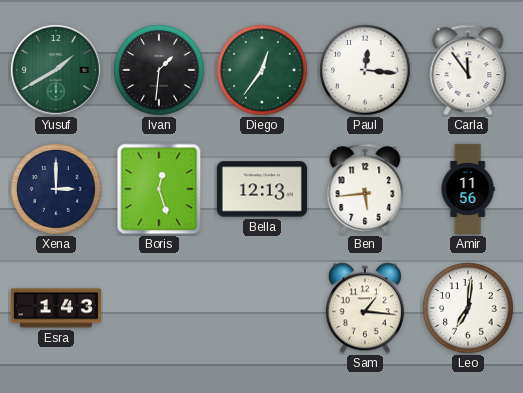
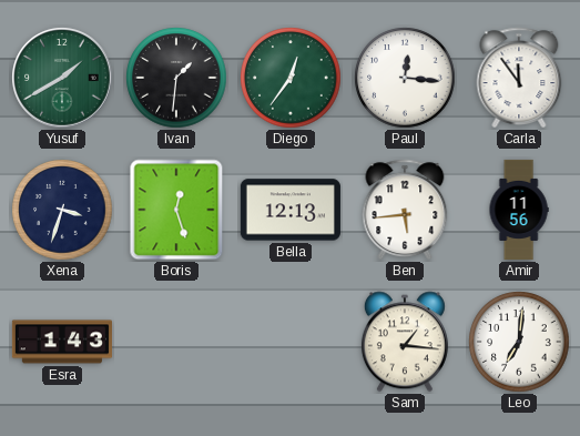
Xena: 3:00 -> 3:33
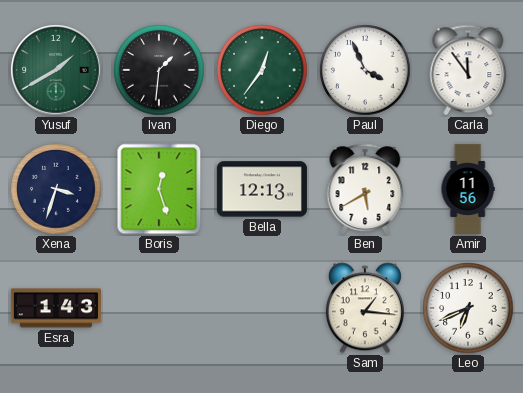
Paul: 12:16 -> 3:56
Ben: 5:44 -> 5:40
Leo: 7:01 -> 6:41
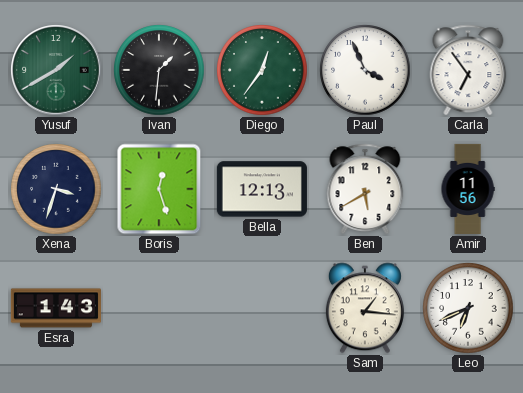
Carla: 11:54 -> 6:54
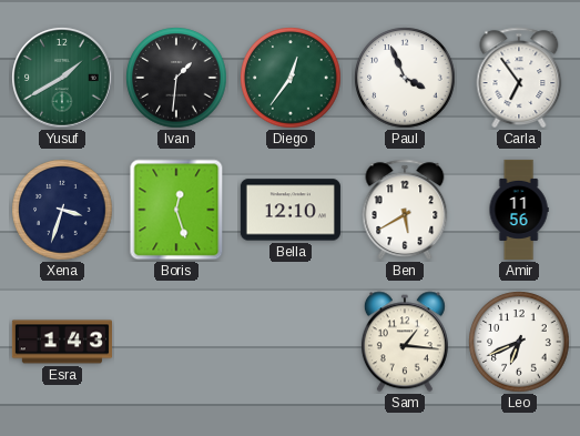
Bella: 12:13 -> 12:10
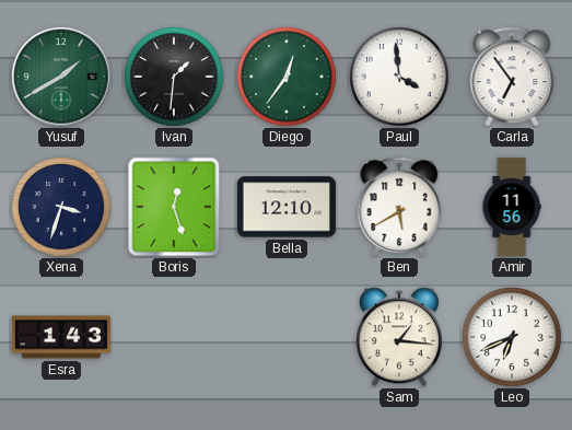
Paul: 3:56 -> 3:59
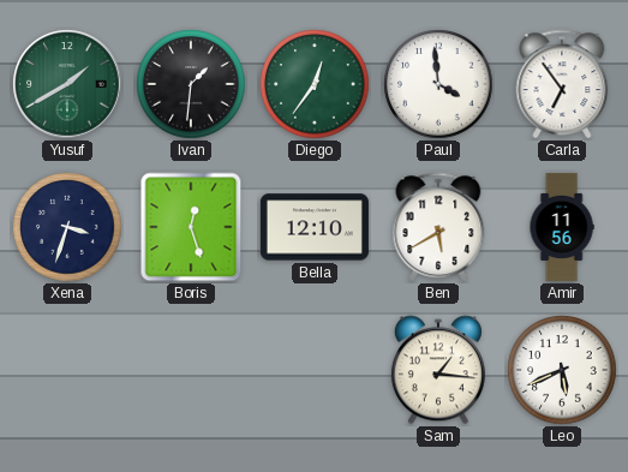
Esra: 1:43 -> none
Leo: 6:41 -> 5:41
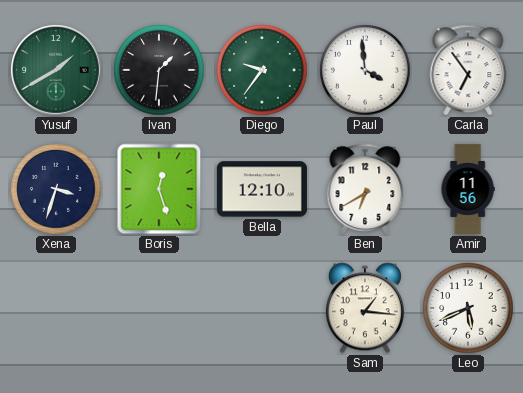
Diego: 12:36 -> 9:36
Ben: 5:40 -> 6:40
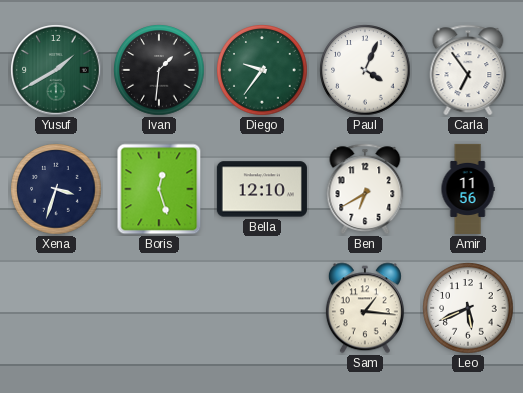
Paul: 3:59 -> 4:04
